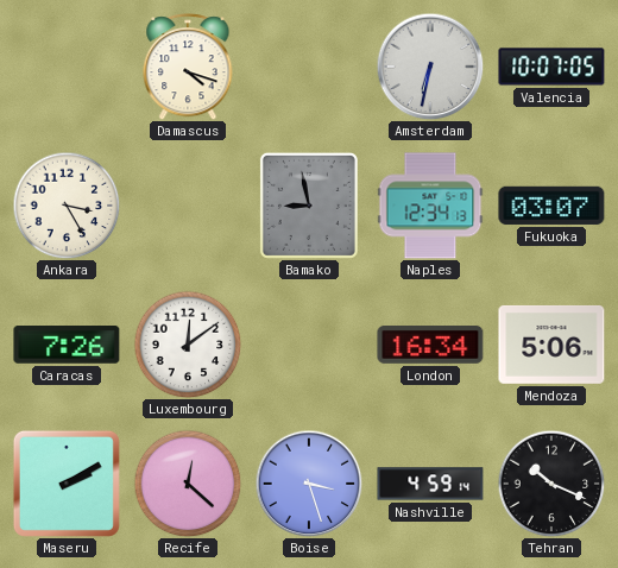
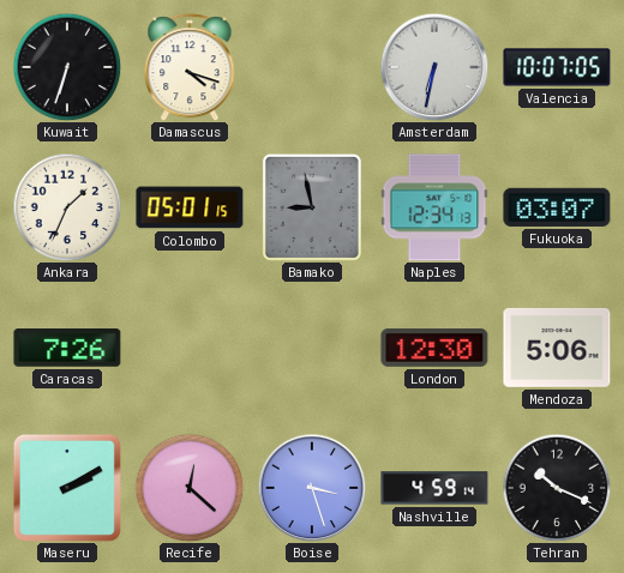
Kuwait: none -> 6:33
Ankara: 3:25 -> 1:34
Colombo: none -> 05:01
Luxembourg: 12:09 -> none
London: 16:34 -> 12:30
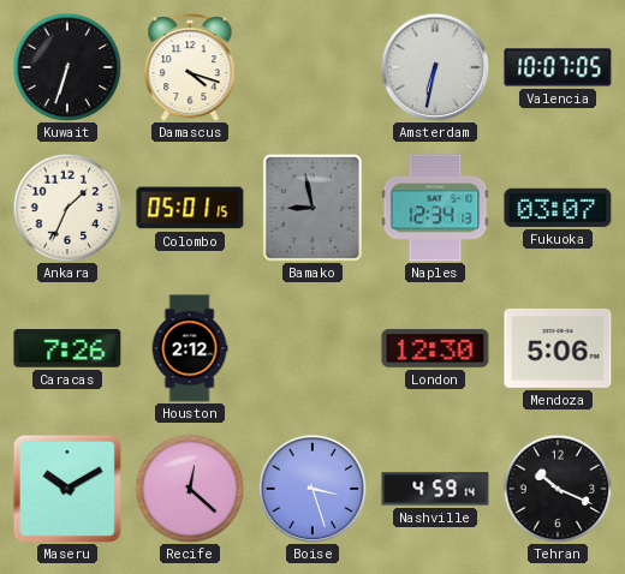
Houston: none -> 2:12
Maseru: 2:10 -> 10:10
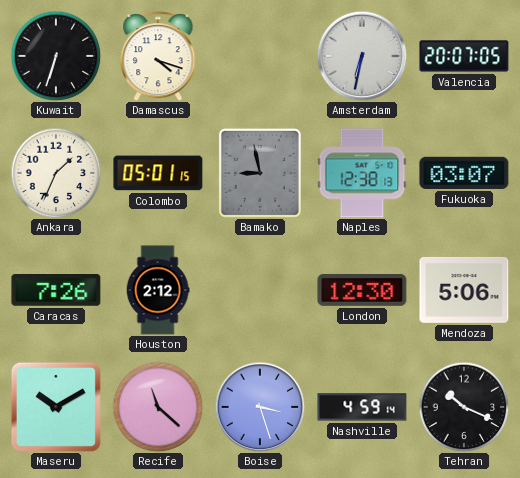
Valencia: 10:07 -> 20:07
Naples: 12:34 -> 12:38
Recife: 12:22 -> 11:22
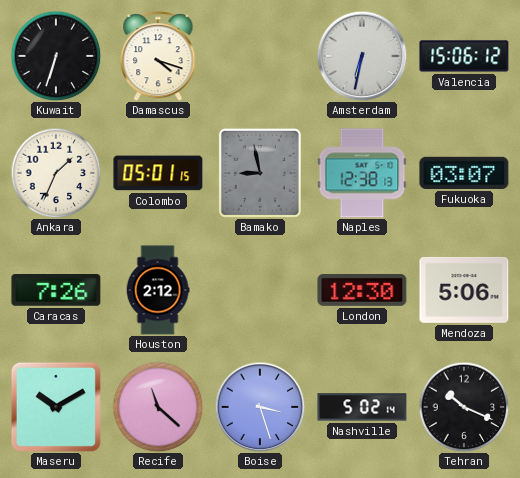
Valencia: 20:07 -> 15:06
Nashville: 4:59 -> 5:02
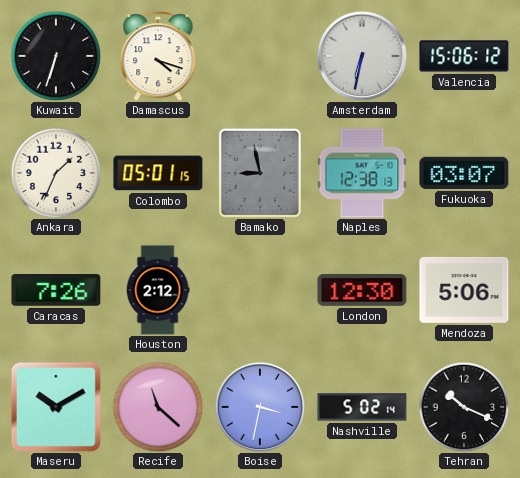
Boise: 3:27 -> 3:32
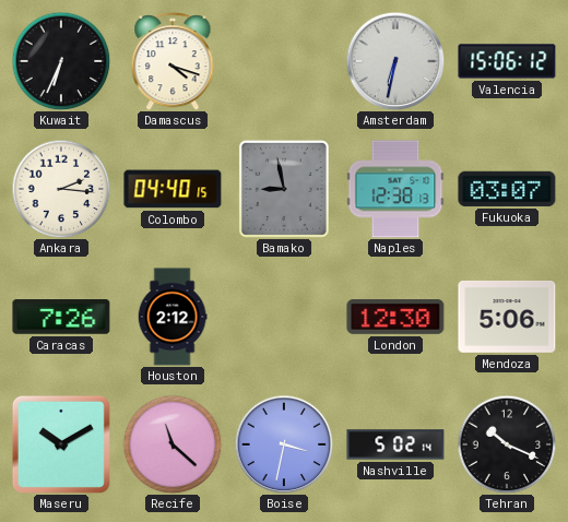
Kuwait: 6:33 -> 6:34
Ankara: 1:34 -> 2:16
Colombo: 05:01 -> 04:40
